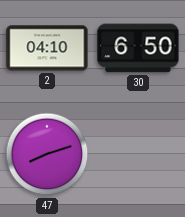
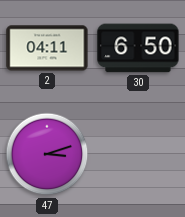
2: 04:10 -> 04:11
47: 8:12 -> 3:12
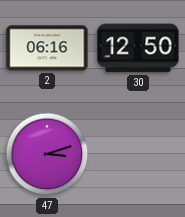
2: 04:11 -> 06:16
30: 6:50 -> 12:50
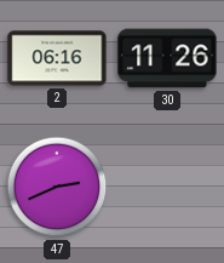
30: 12:50 -> 11:26
47: 3:12 -> 2:41
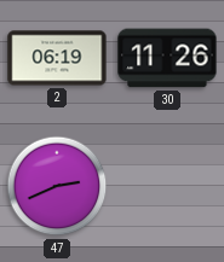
2: 06:16 -> 06:19
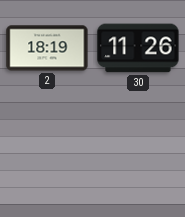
2: 06:19 -> 18:19
47: 2:41 -> none
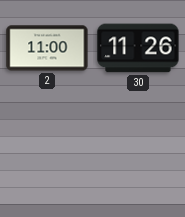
2: 18:19 -> 11:00
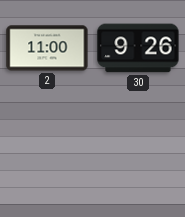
30: 11:26 -> 9:26
